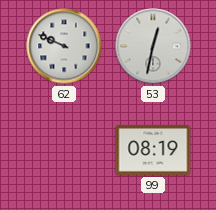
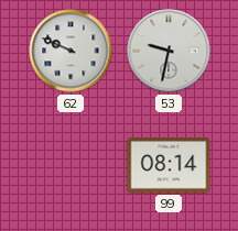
53: 12:32 -> 9:32
99: 08:19 -> 08:14
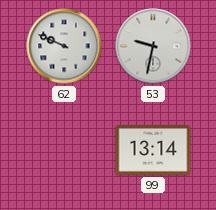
99: 08:14 -> 13:14
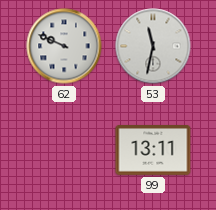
53: 9:32 -> 11:32
99: 13:14 -> 13:11
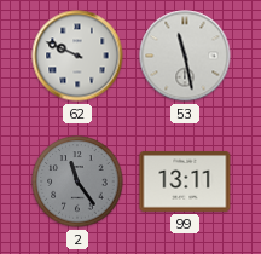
53: 11:32 -> 11:28
2: none -> 11:24
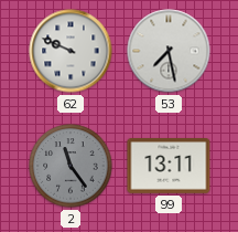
53: 11:28 -> 7:28
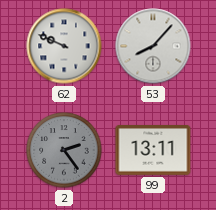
53: 7:28 -> 8:07
2: 11:24 -> 2:24
